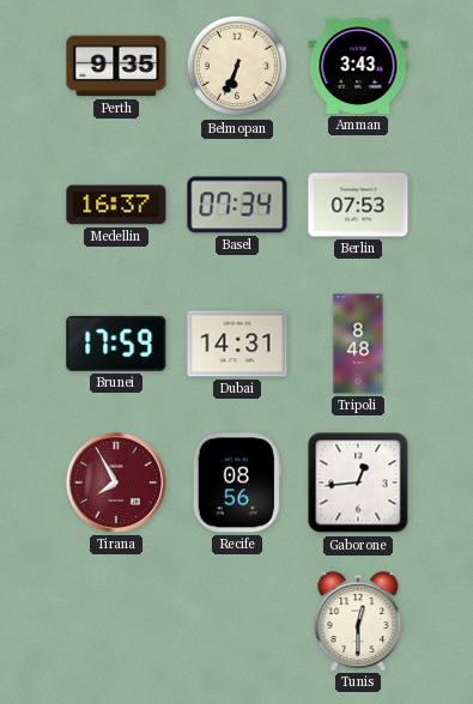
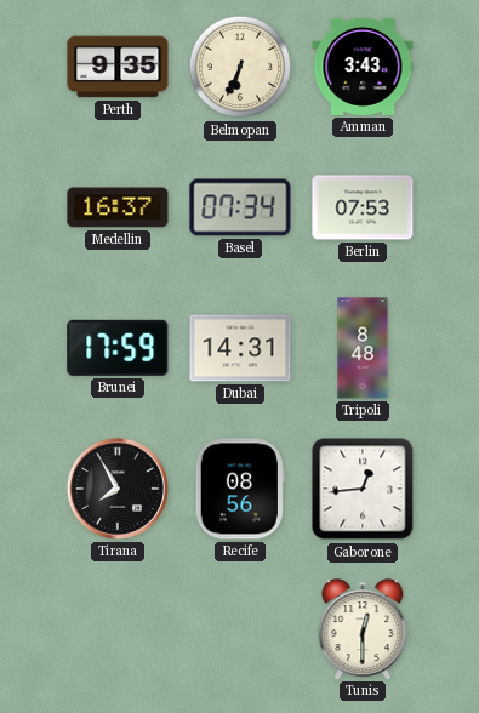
Tirana dial: burgundy -> black
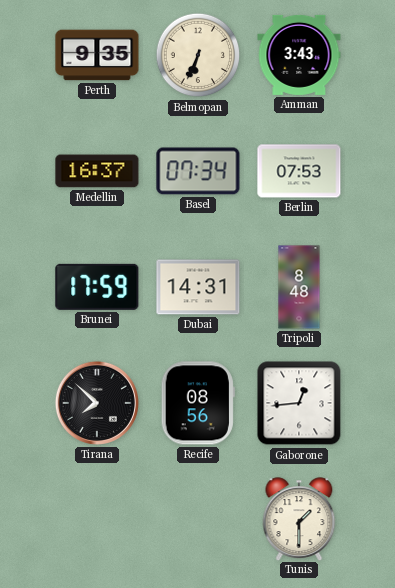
Tirana: 7:55 -> 7:52
Tunis: 12:30 -> 1:30
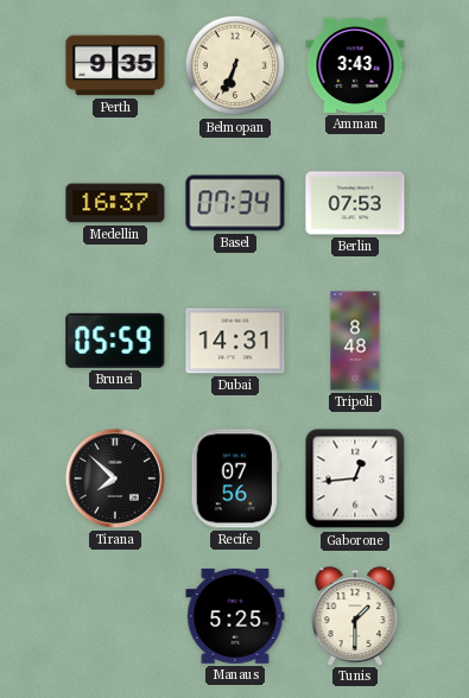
Brunei: 17:59 -> 05:59
Recife: 08:56 -> 07:56
Manaus: none -> 5:25
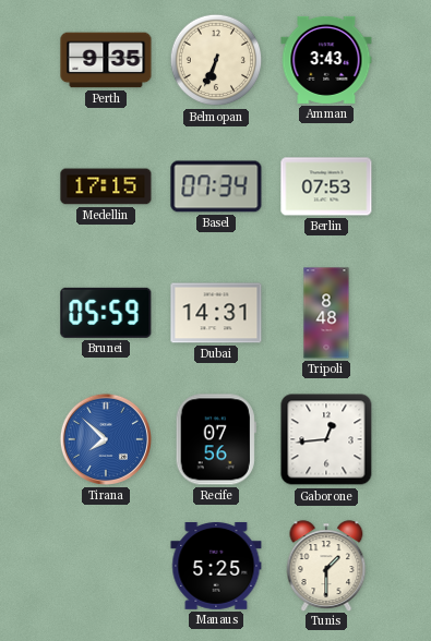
Medellin: 16:37 -> 17:15
Tirana dial: black -> blue
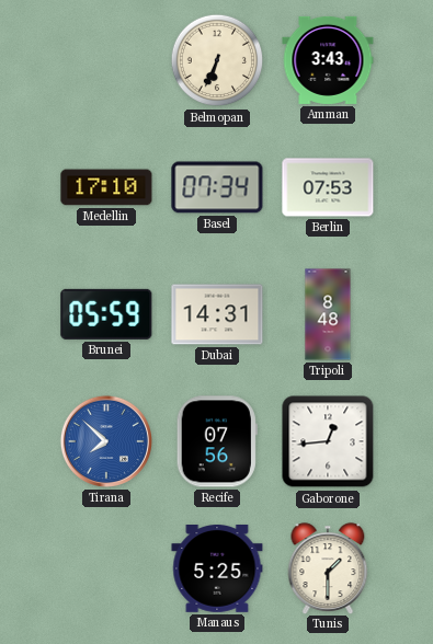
Perth: 9:35 -> none
Medellin: 17:15 -> 17:10
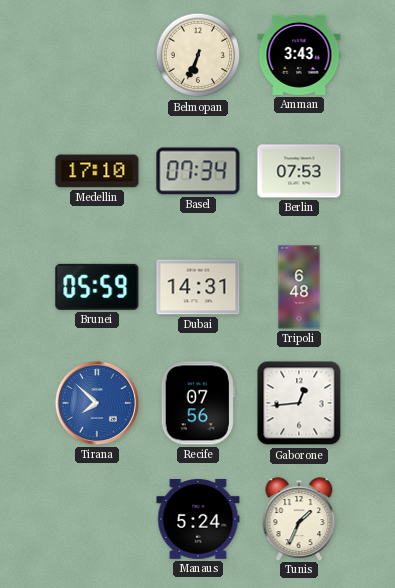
Tripoli: 8:48 -> 6:48
Manaus: 5:25 -> 5:24
Tunis: 1:30 -> 1:34
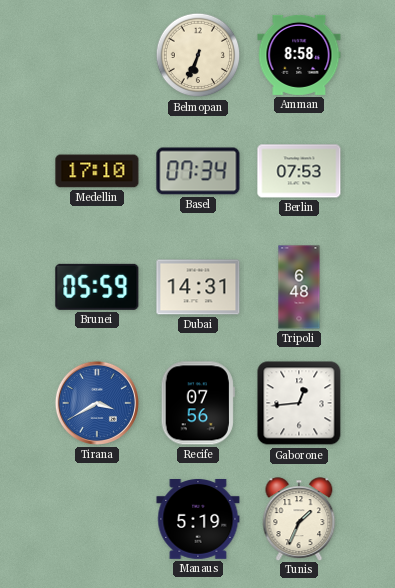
Amman: 3:43 -> 8:58
Tirana: 7:52 -> 3:40
Manaus: 5:24 -> 5:19
